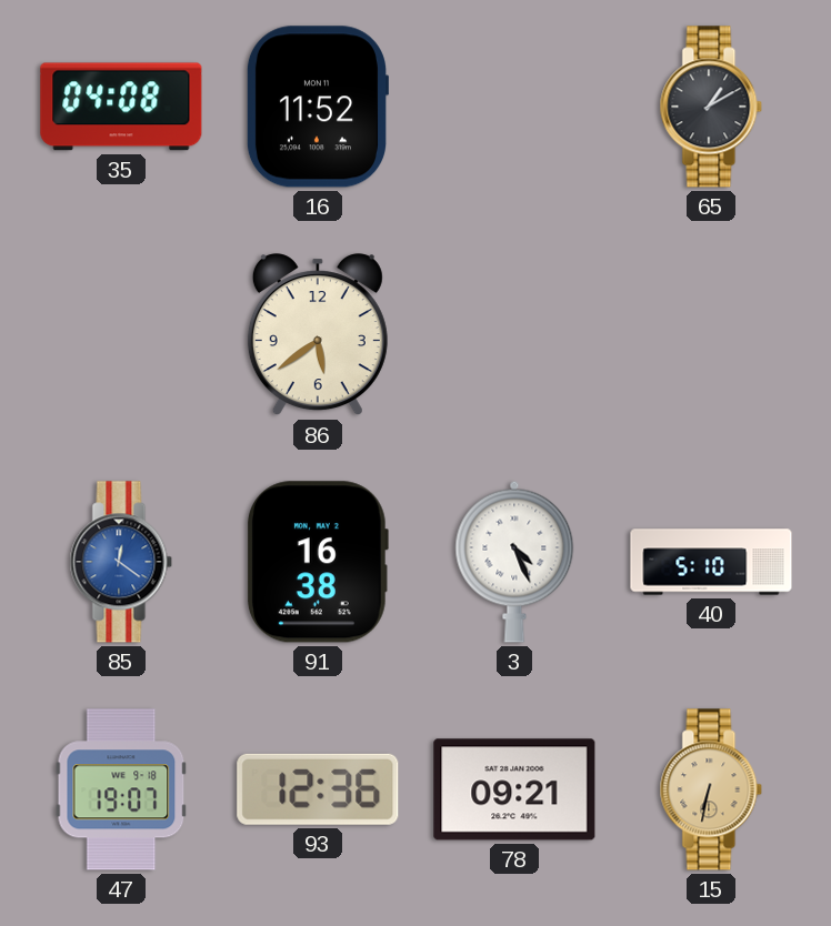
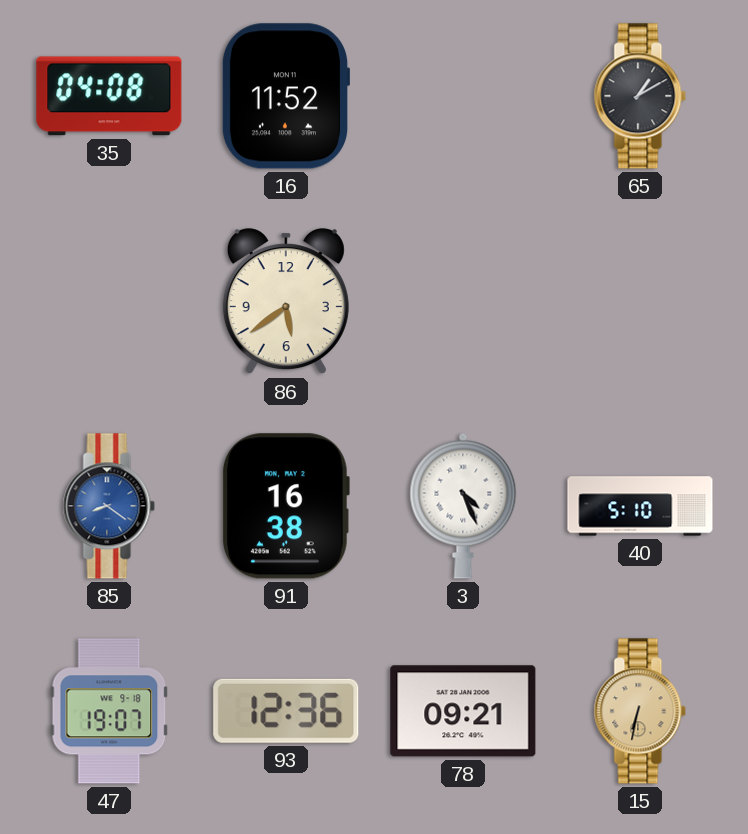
85: 12:21 -> 8:21
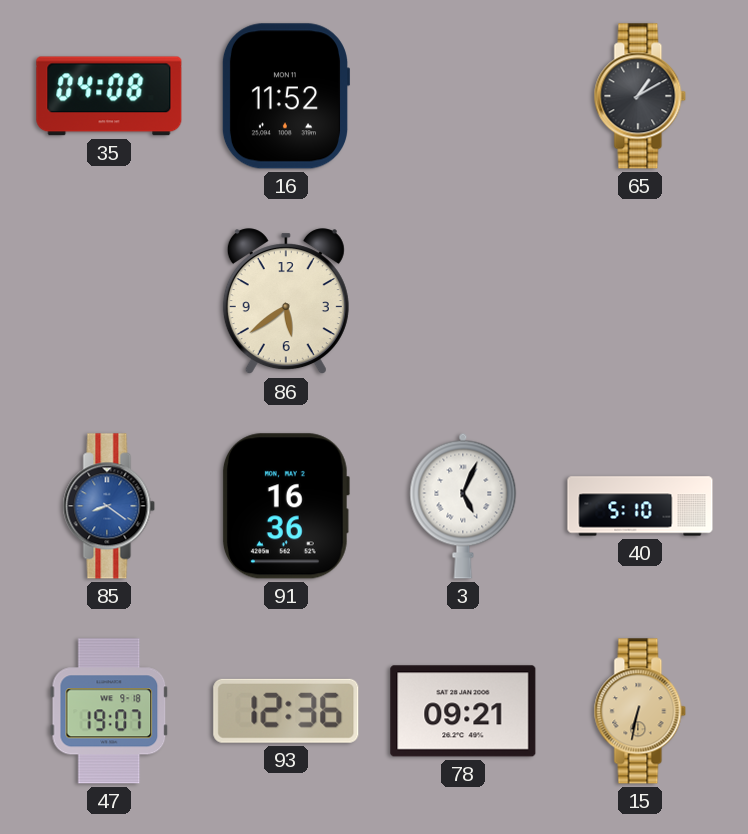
91: 16:38 -> 16:36
3: 4:26 -> 5:04
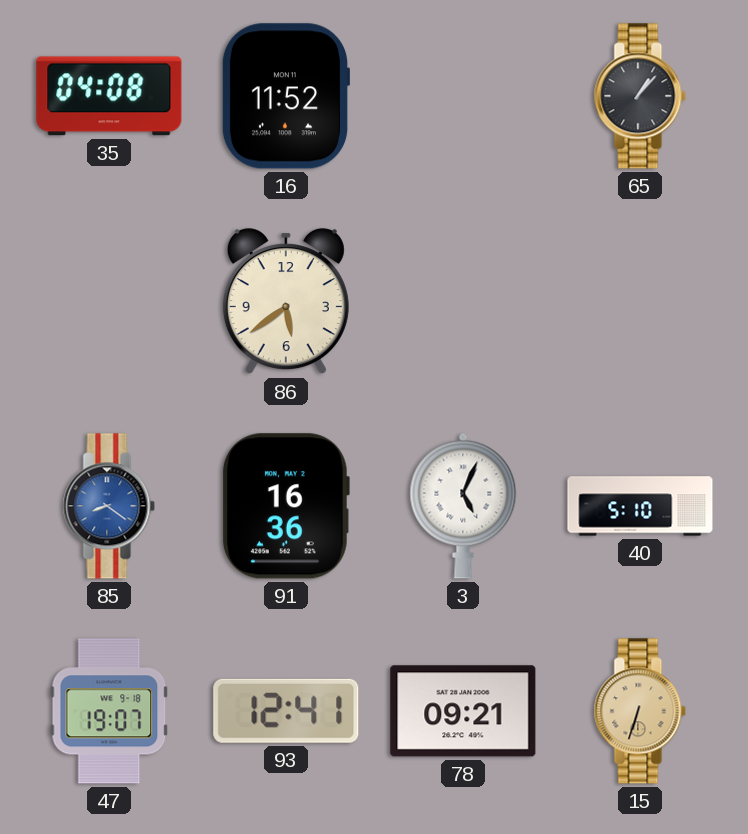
65: 1:10 -> 1:07
93: 12:36 -> 12:41
15: 6:32 -> 6:33
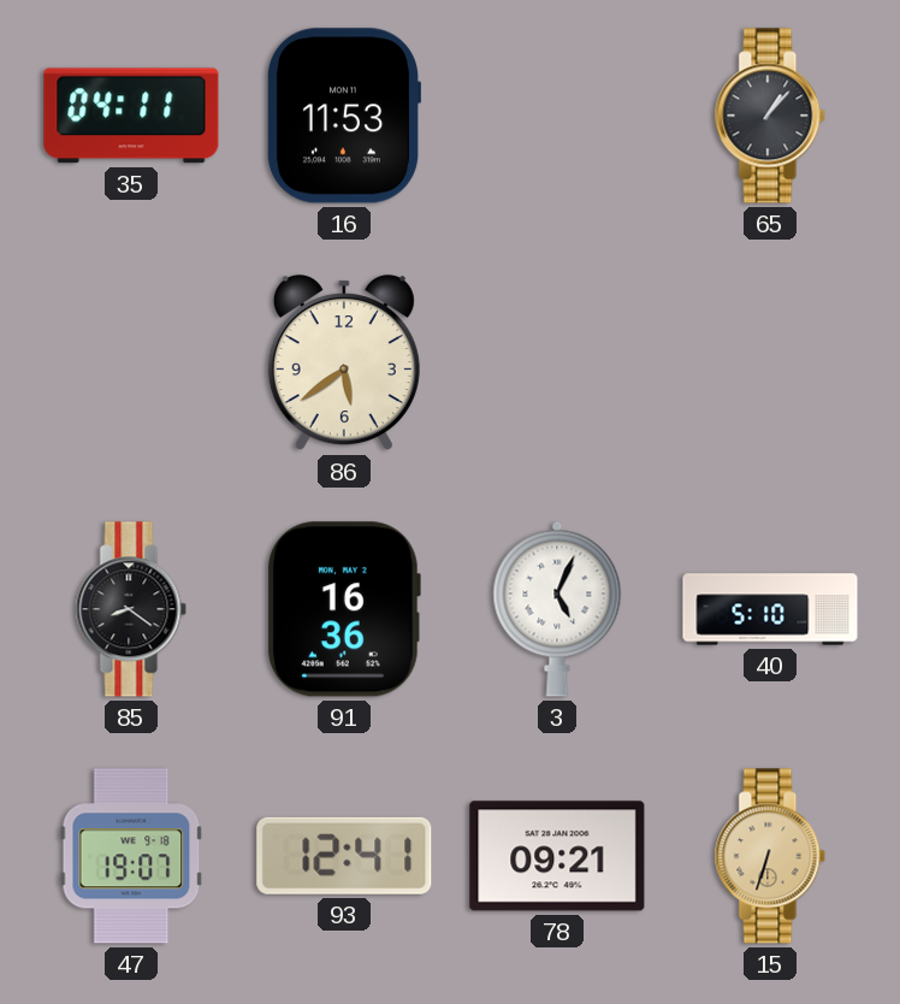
35: 04:08 -> 04:11
16: 11:52 -> 11:53
85 dial: blue -> black
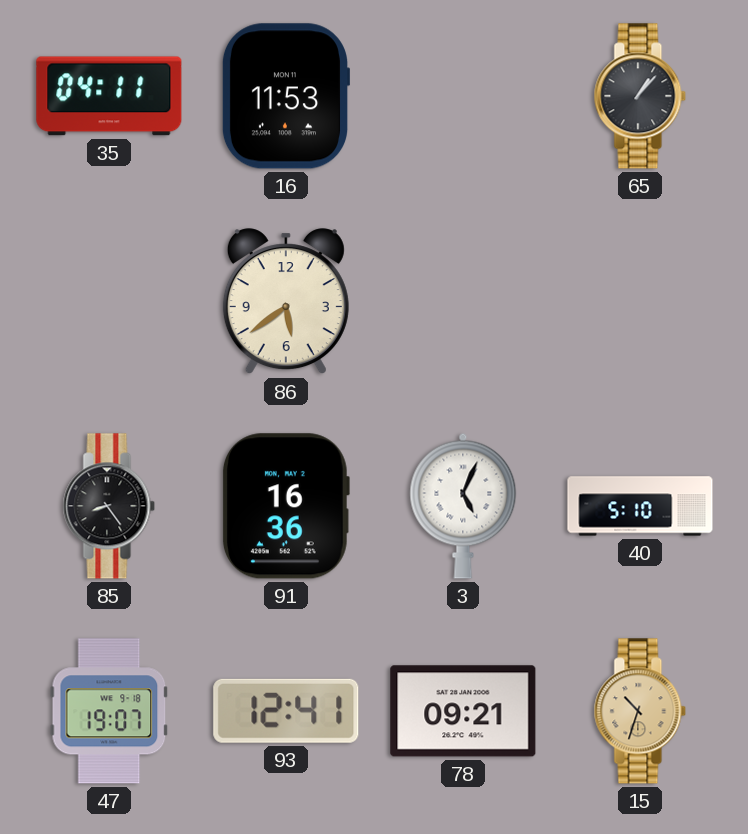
85: 8:21 -> 8:24
15: 6:33 -> 10:33
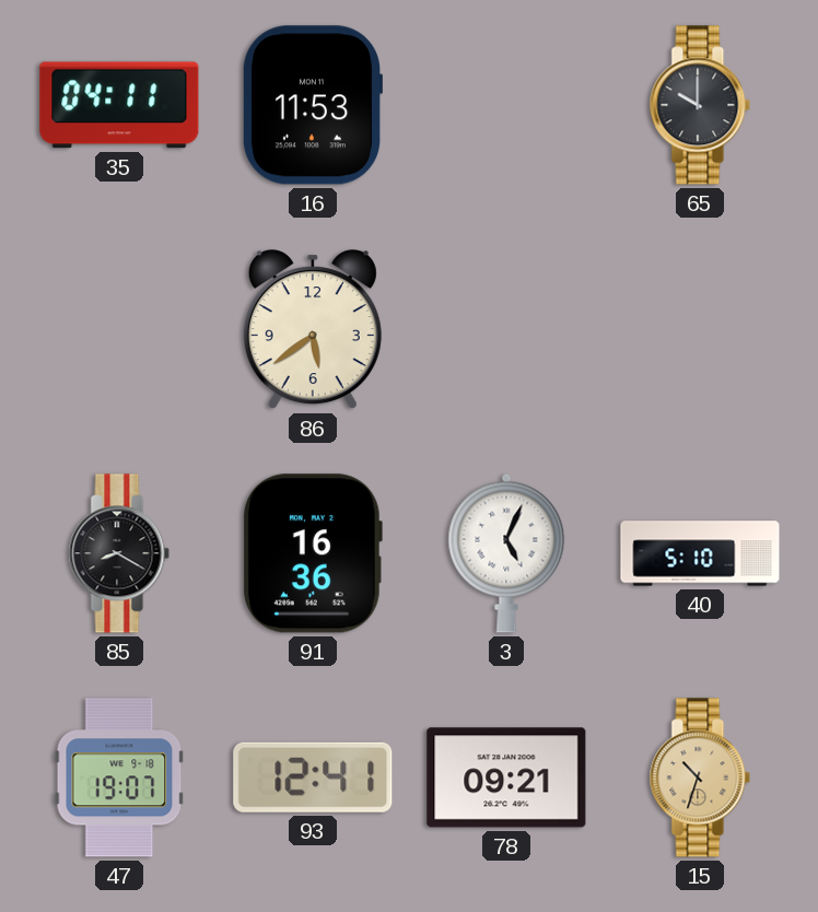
65: 1:07 -> 10:00
85: 8:24 -> 8:20
